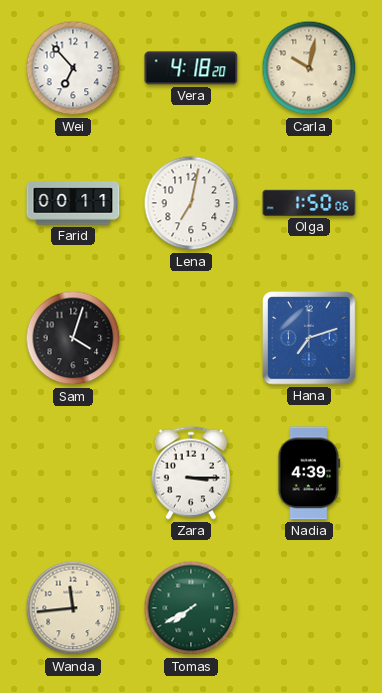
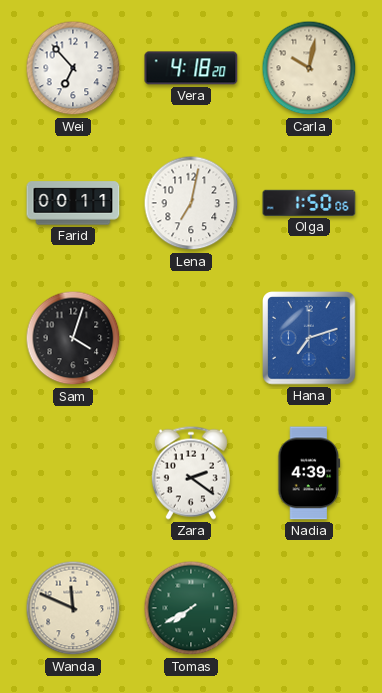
Zara: 3:15 -> 2:21
Wanda: 11:44 -> 11:49
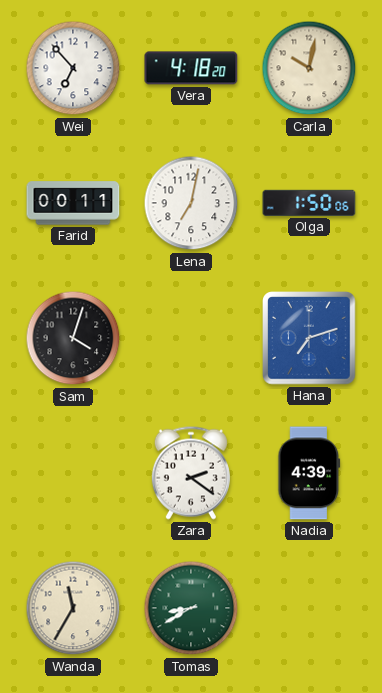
Wanda: 11:49 -> 11:35
Tomas: 7:40 -> 8:40
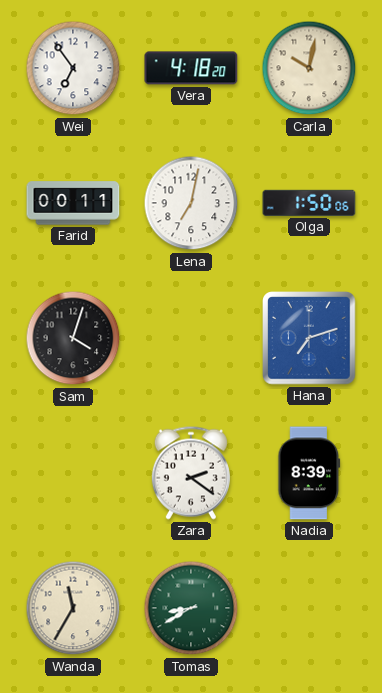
Wei: 6:53 -> 6:54
Nadia: 4:39 -> 8:39
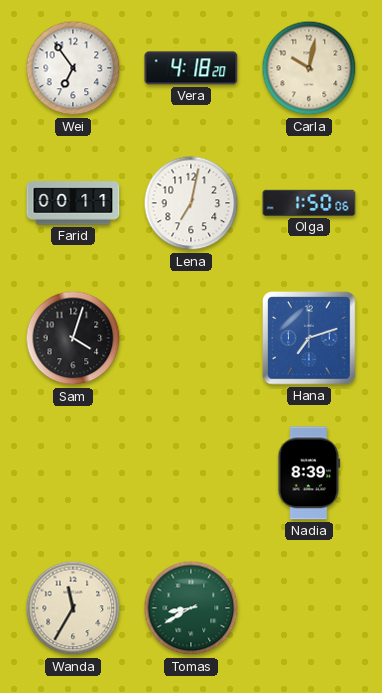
Zara: 2:21 -> none
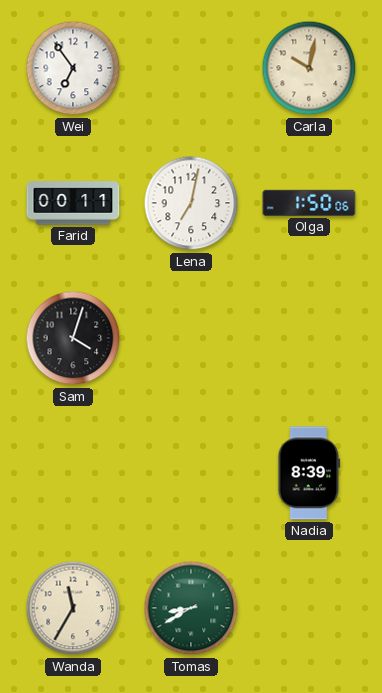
Vera: 4:18 -> none
Hana: 7:12 -> none
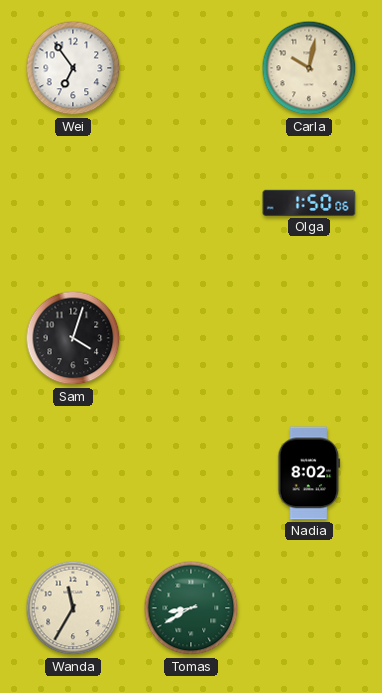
Farid: 00:11 -> none
Lena: 7:02 -> none
Nadia: 8:39 -> 8:02
